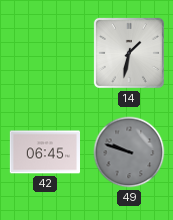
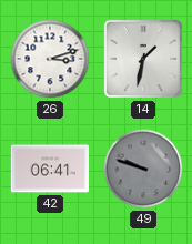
26: none -> 3:12
42: 06:45 -> 06:41
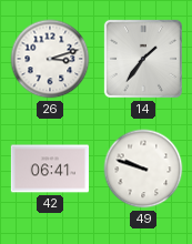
14: 1:32 -> 1:36
49 dial: grey -> white
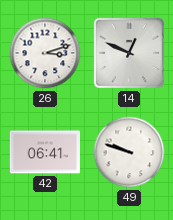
14: 1:36 -> 12:49
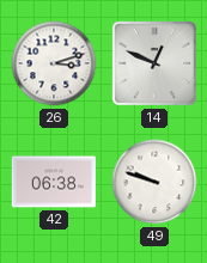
42: 06:41 -> 06:38
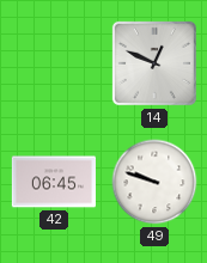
26: 3:12 -> none
42: 06:38 -> 06:45
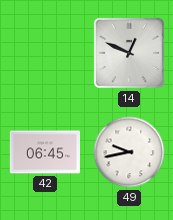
49: 9:48 -> 9:43
